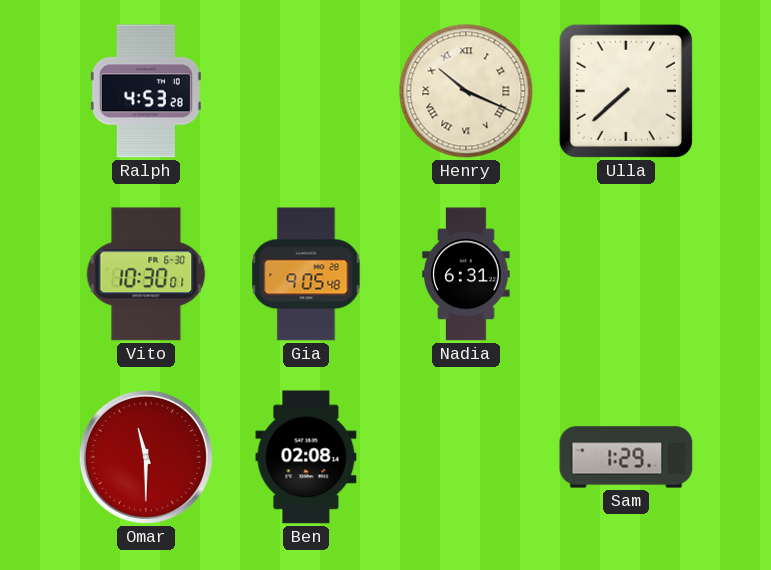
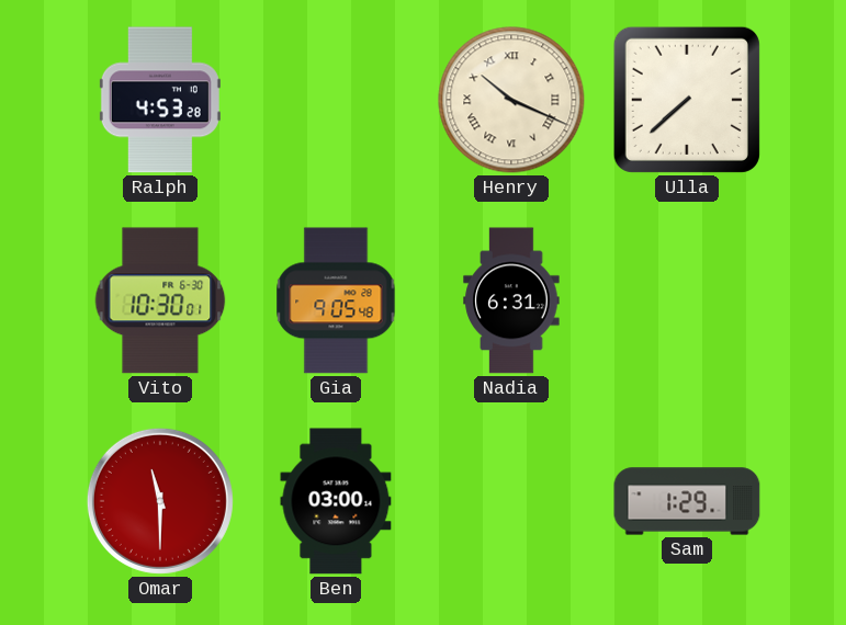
Ben: 02:08 -> 03:00
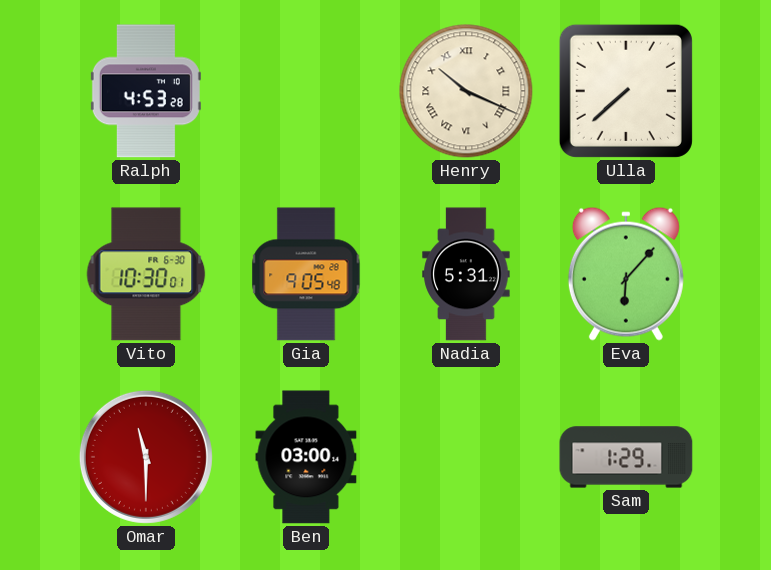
Nadia: 6:31 -> 5:31
Eva: none -> 6:07
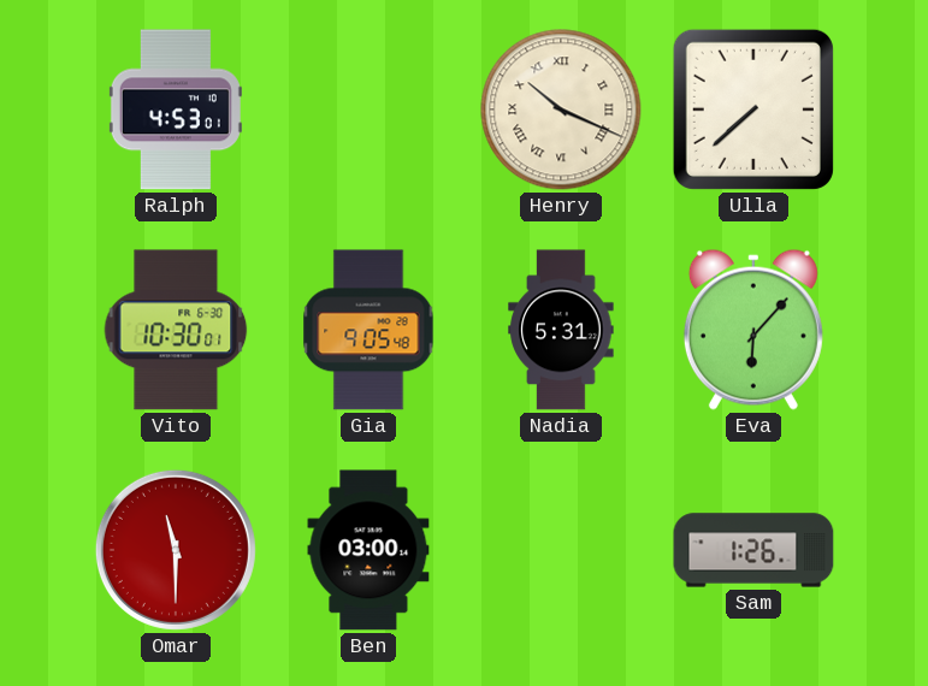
Ralph: 4:53:28 -> 4:53:01
Sam: 1:29 -> 1:26
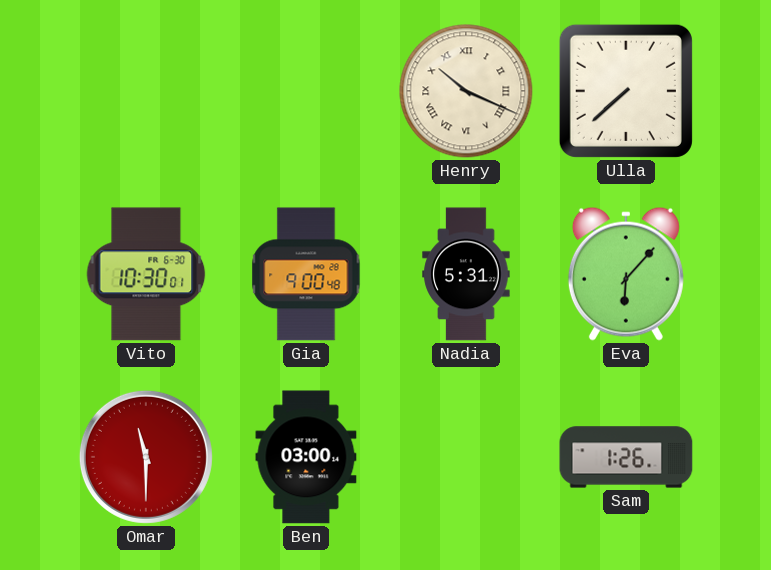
Ralph: 4:53 -> none
Gia: 9:05 -> 9:00
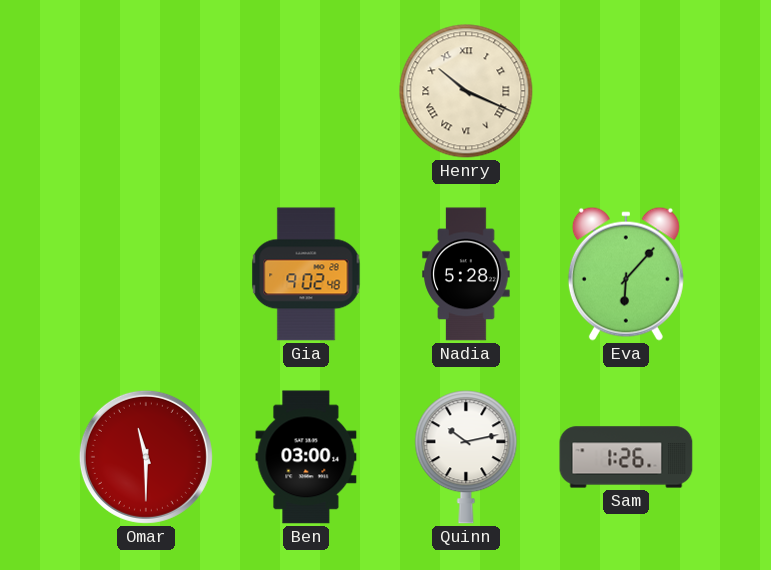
Ulla: 7:38 -> none
Vito: 10:30 -> none
Gia: 9:00 -> 9:02
Nadia: 5:31 -> 5:28
Quinn: none -> 10:13
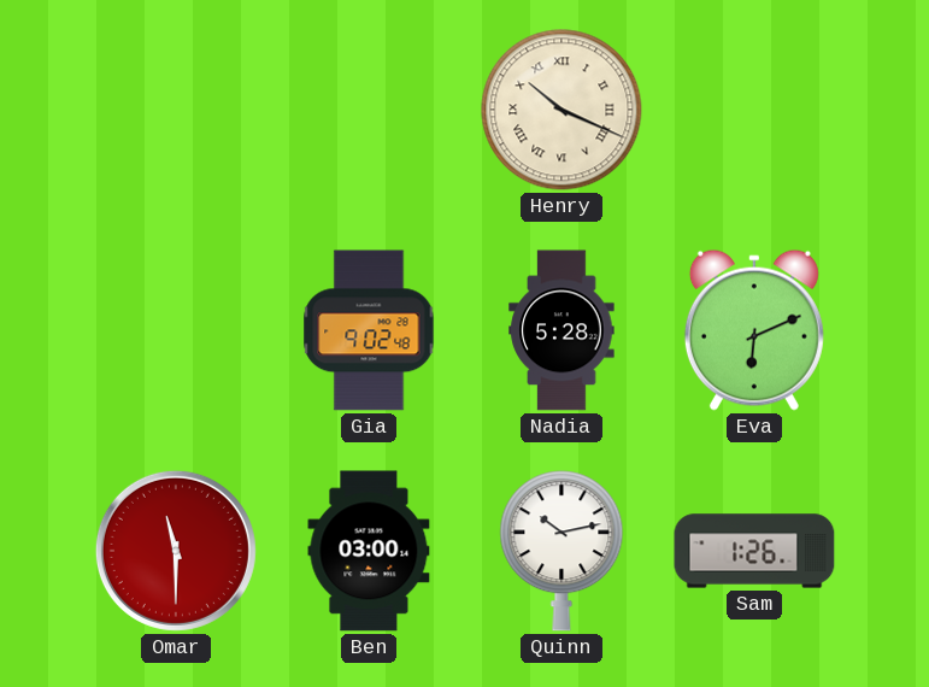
Eva: 6:07 -> 6:11
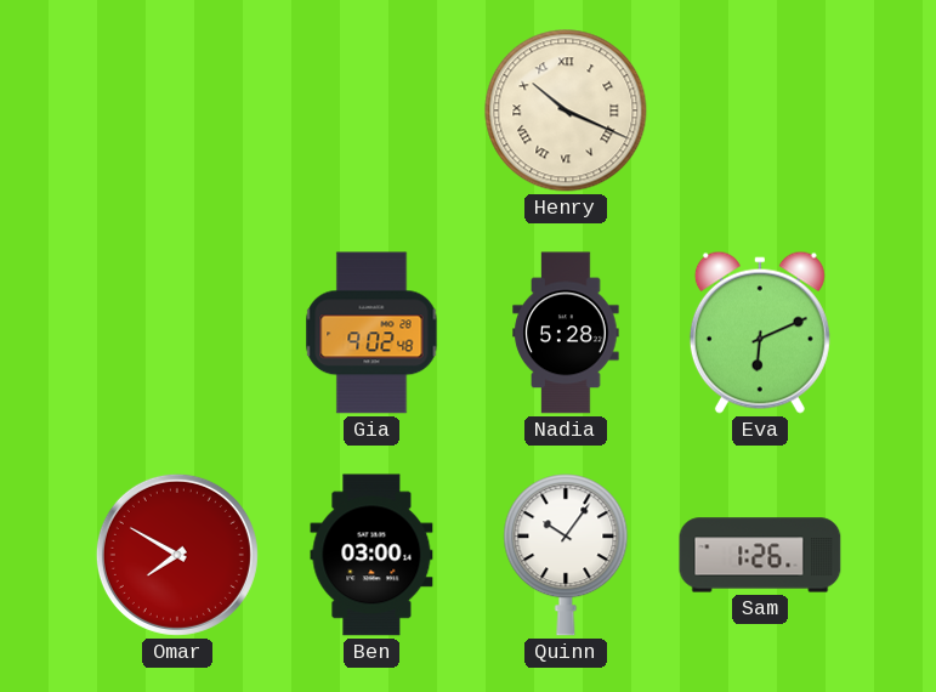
Omar: 11:30 -> 7:50
Quinn: 10:13 -> 10:06
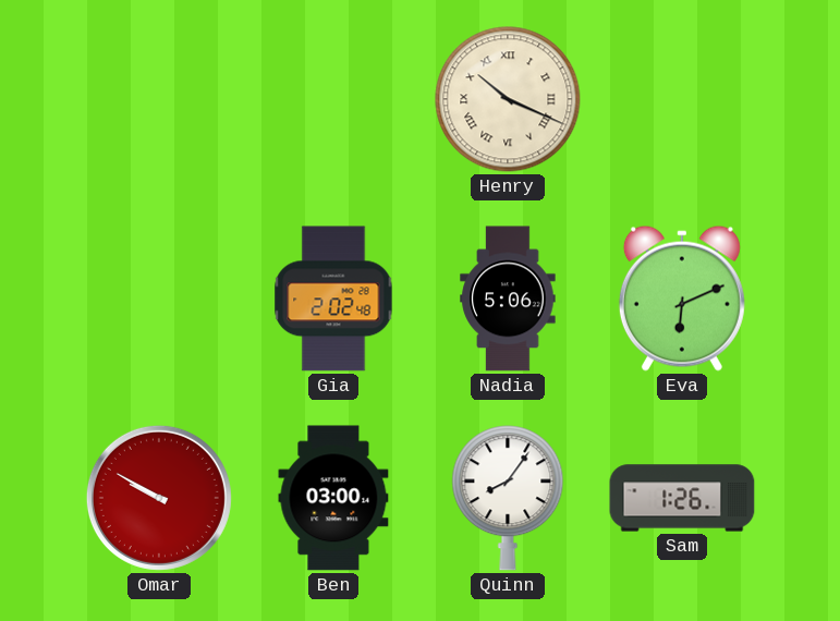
Gia: 9:02 -> 2:02
Nadia: 5:28 -> 5:06
Omar: 7:50 -> 9:50
Quinn: 10:06 -> 8:06
